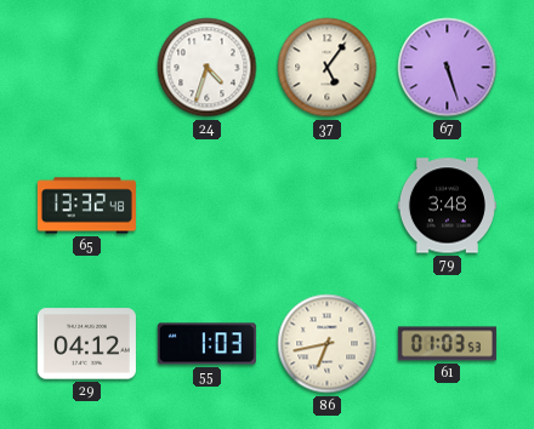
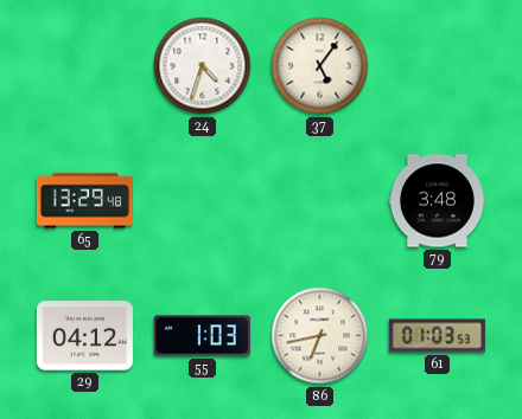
67: 5:27 -> none
65: 13:32 -> 13:29
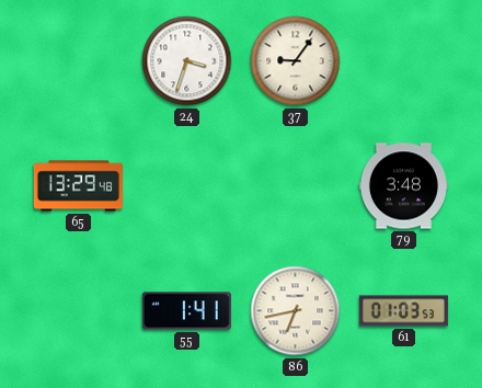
24: 4:33 -> 3:33
37: 5:06 -> 9:06
29: 04:12 -> none
55: 1:03 -> 1:41
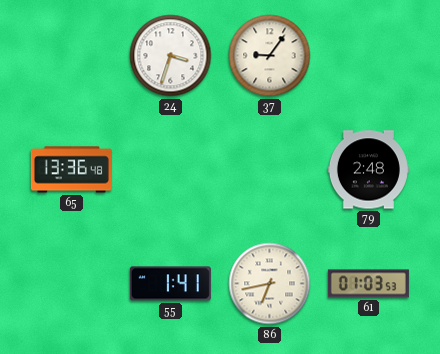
65: 13:29 -> 13:36
79: 3:48 -> 2:48
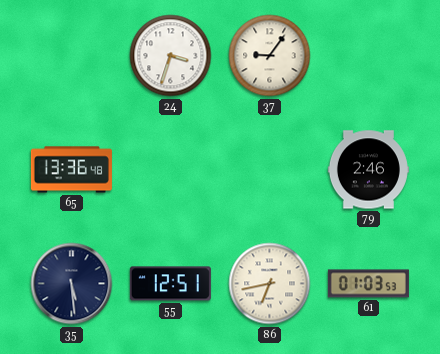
79: 2:48 -> 2:46
35: none -> 5:29
55: 1:41 -> 12:51
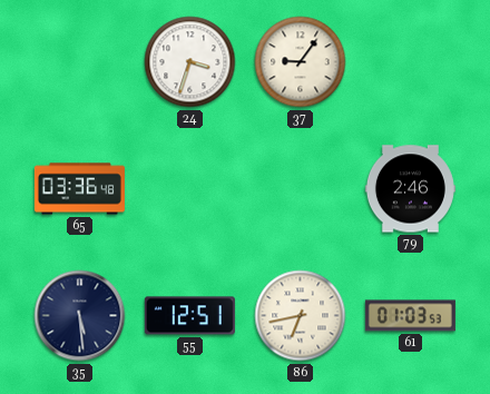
65: 13:36 -> 03:36
